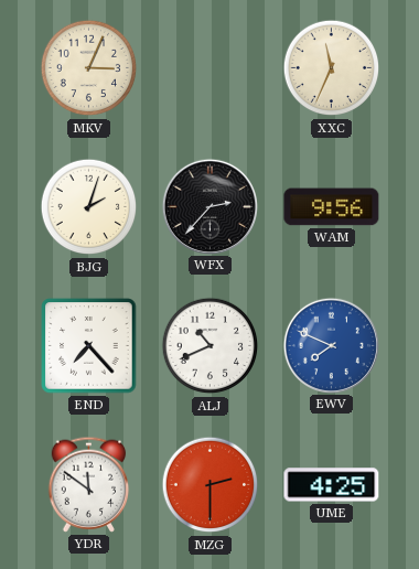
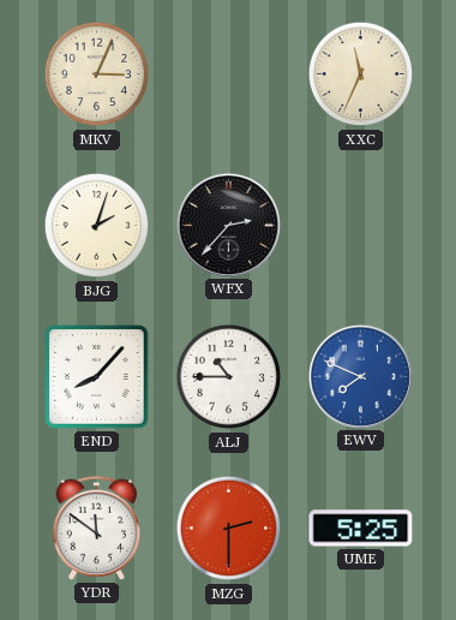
WAM: 9:56 -> none
END: 7:23 -> 8:07
ALJ: 10:41 -> 10:45
UME: 4:25 -> 5:25
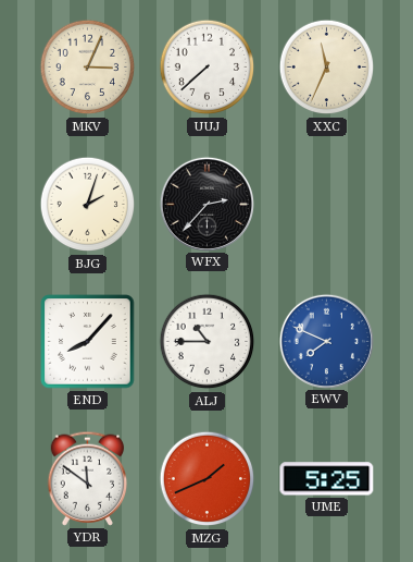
UUJ: none -> 7:38
MZG: 2:30 -> 1:41
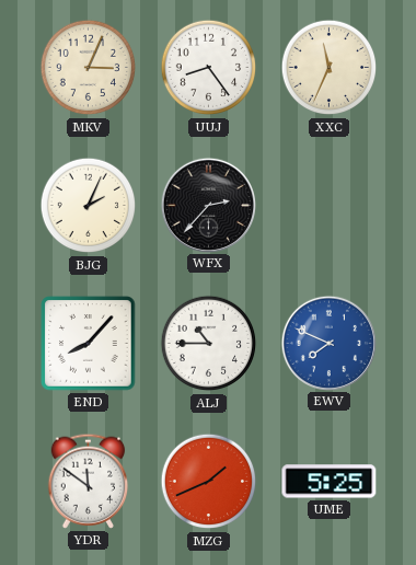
UUJ: 7:38 -> 8:24
BJG: 2:03 -> 2:04
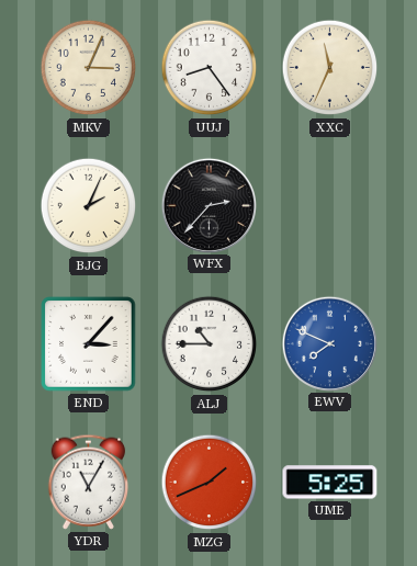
END: 8:07 -> 3:07
YDR: 11:51 -> 11:05
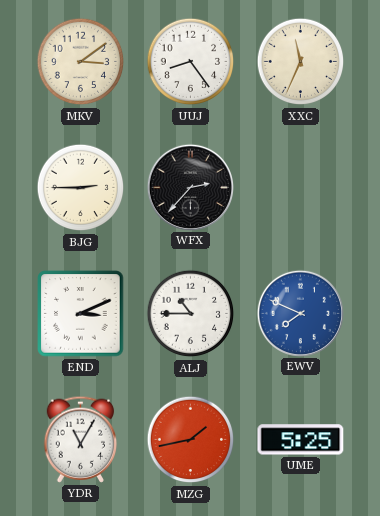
MKV: 3:04 -> 3:09
BJG: 2:04 -> 2:45
END: 3:07 -> 3:11
MZG: 1:41 -> 1:43
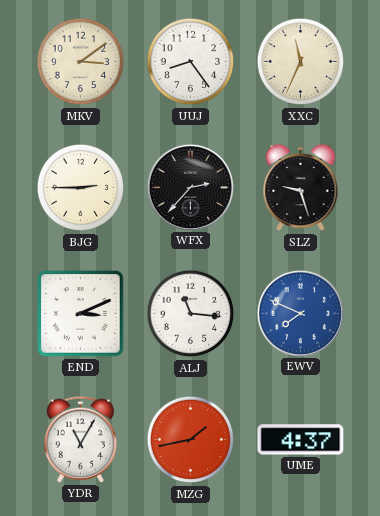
SLZ: none -> 9:27
ALJ: 10:45 -> 11:16
UME: 5:25 -> 4:37
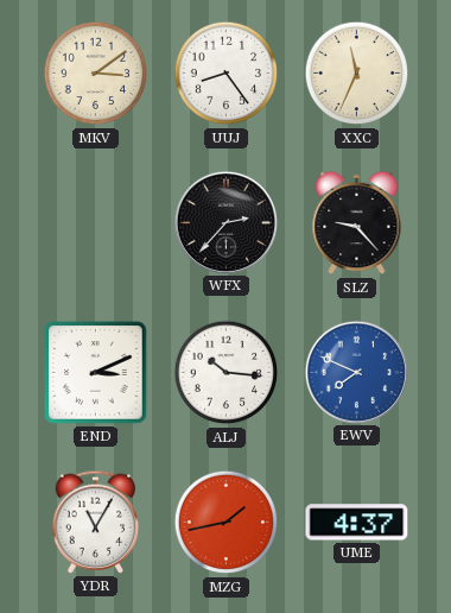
BJG: 2:45 -> none
SLZ: 9:27 -> 9:23
ALJ: 11:16 -> 10:16
